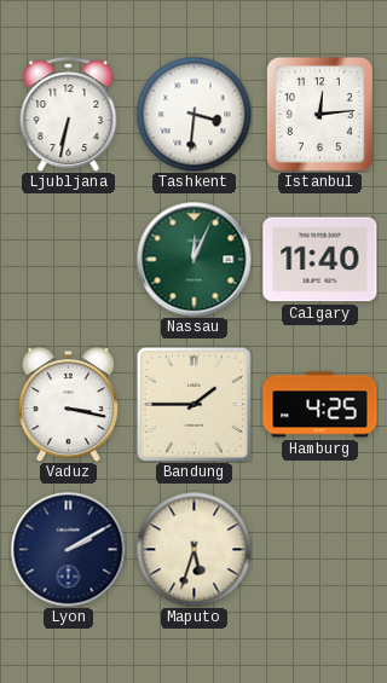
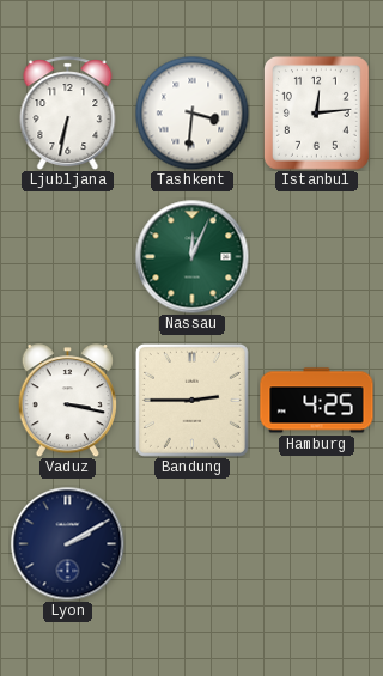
Calgary: 11:40 -> none
Bandung: 1:45 -> 2:45
Maputo: 5:33 -> none
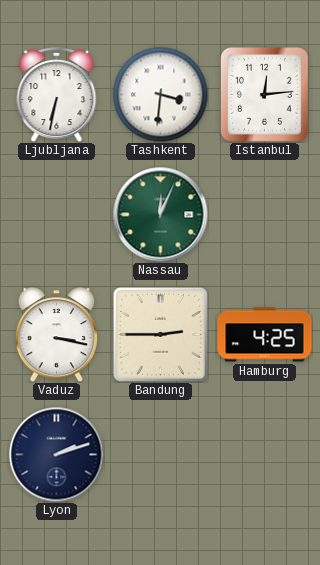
Lyon: 2:10 -> 2:12
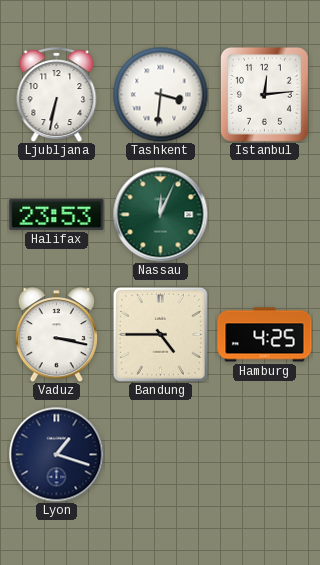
Halifax: none -> 23:53
Bandung: 2:45 -> 4:45
Lyon: 2:12 -> 1:18
